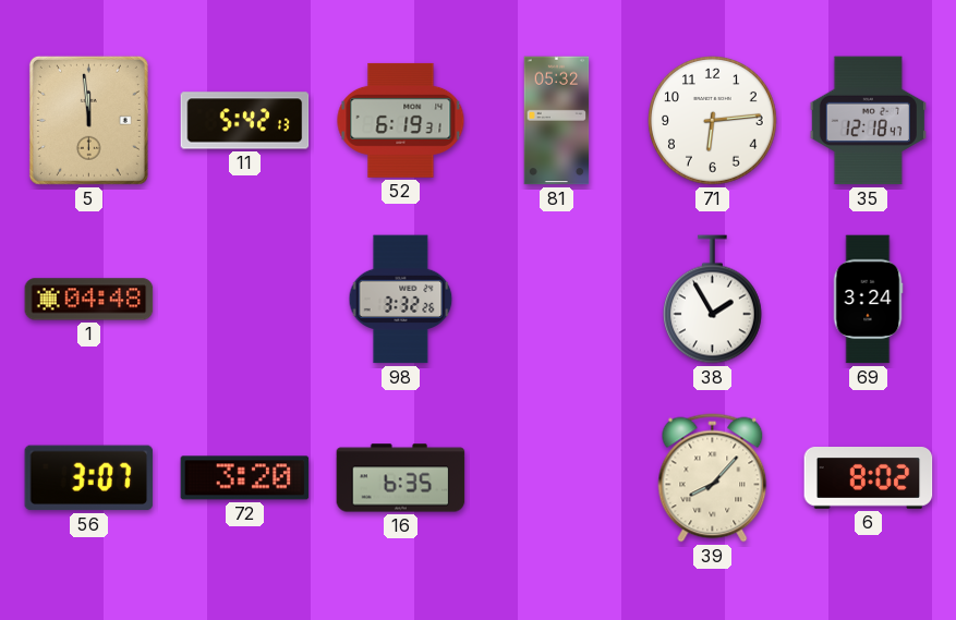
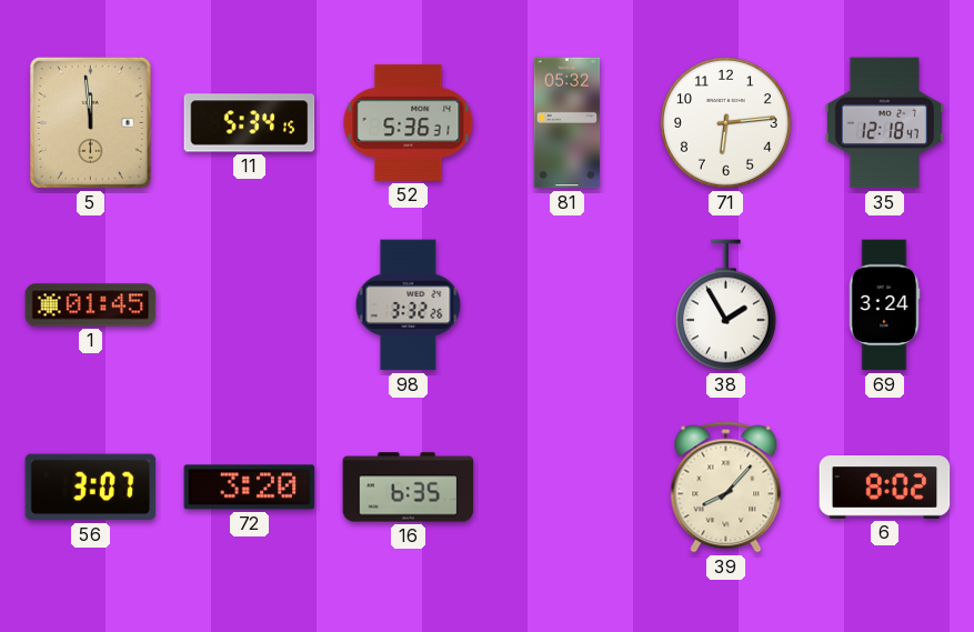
11: 5:42 -> 5:34
52: 6:19 -> 5:36
1: 04:48 -> 01:45
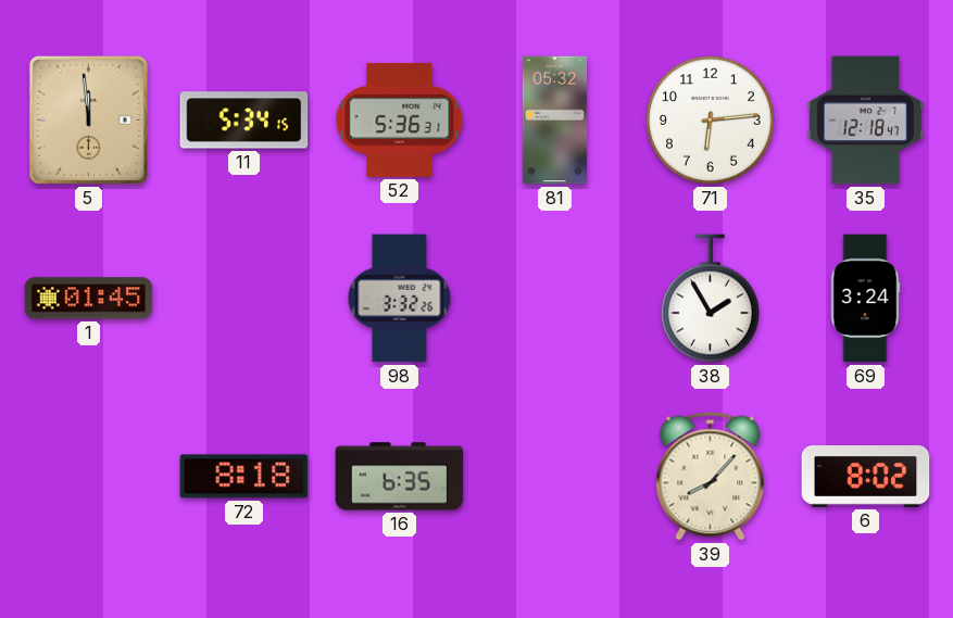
56: 3:07 -> none
72: 3:20 -> 8:18
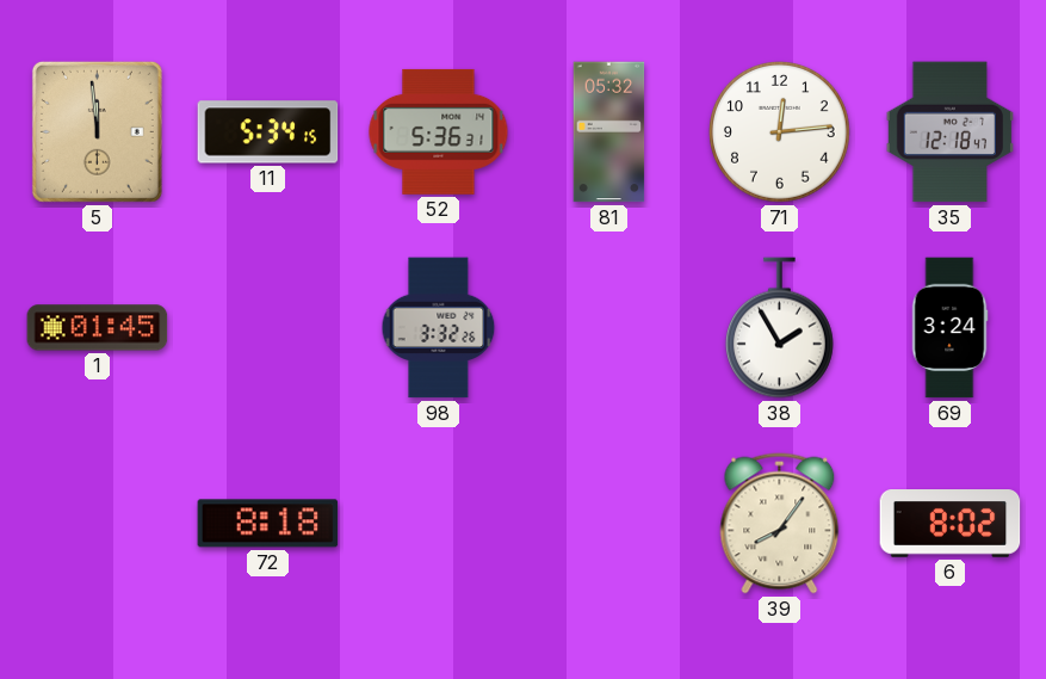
71: 6:14 -> 12:14
16: 6:35 -> none
39: 8:07 -> 8:06
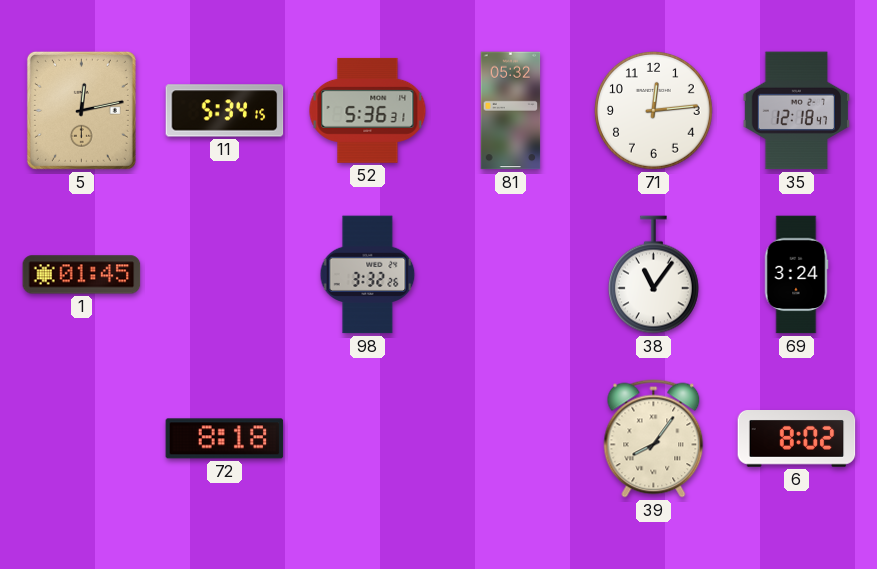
5: 11:59 -> 12:13
38: 1:55 -> 11:06
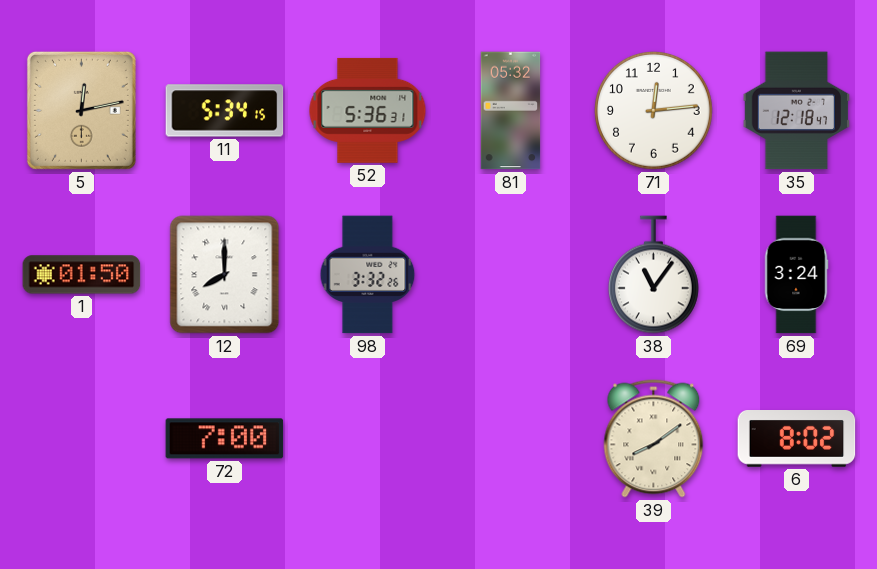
1: 01:45 -> 01:50
12: none -> 8:00
72: 8:18 -> 7:00
39: 8:06 -> 8:09
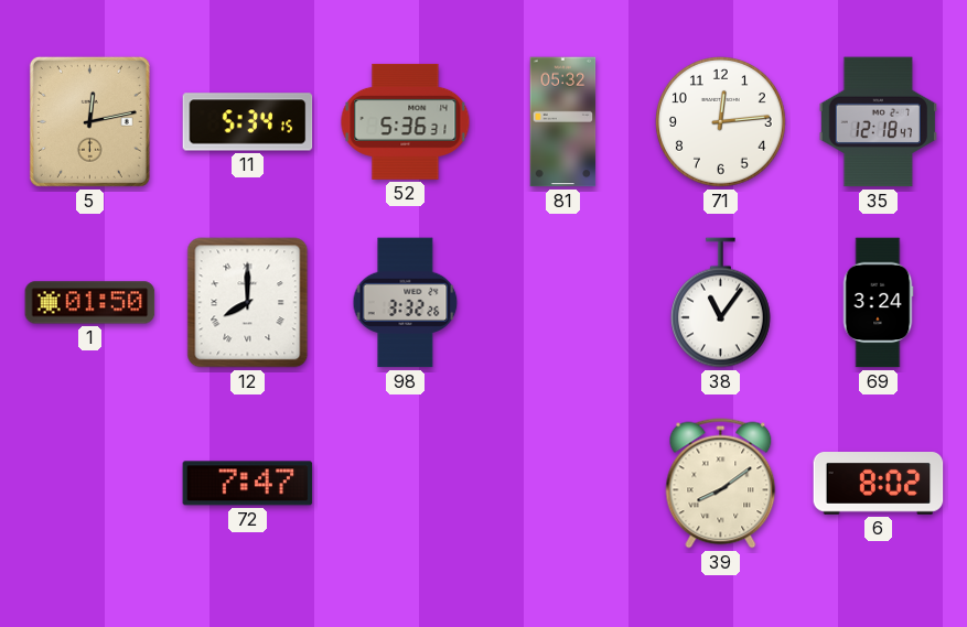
72: 7:00 -> 7:47
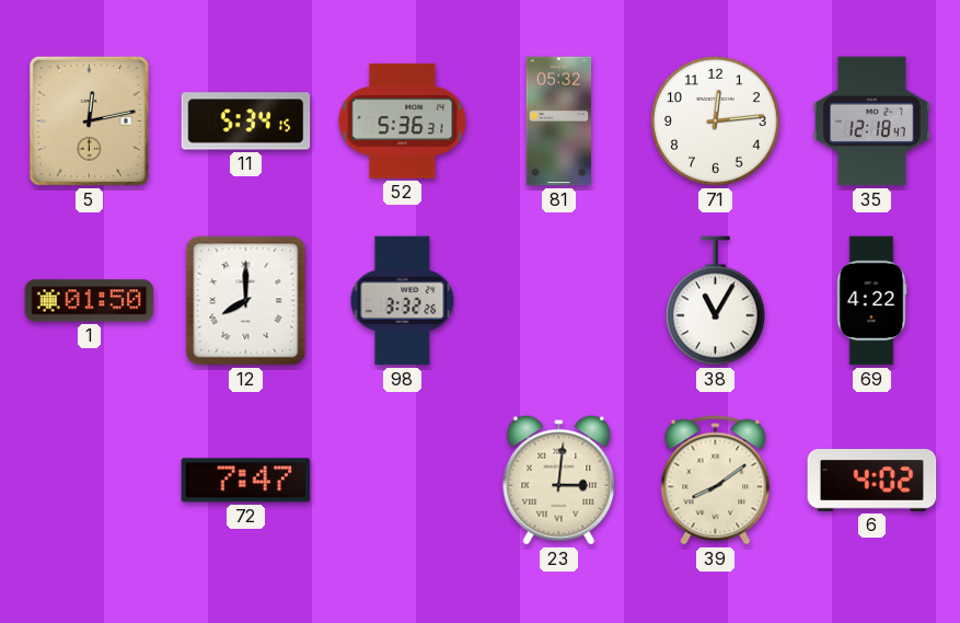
38: 11:06 -> 11:05
69: 3:24 -> 4:22
23: none -> 3:01
6: 8:02 -> 4:02
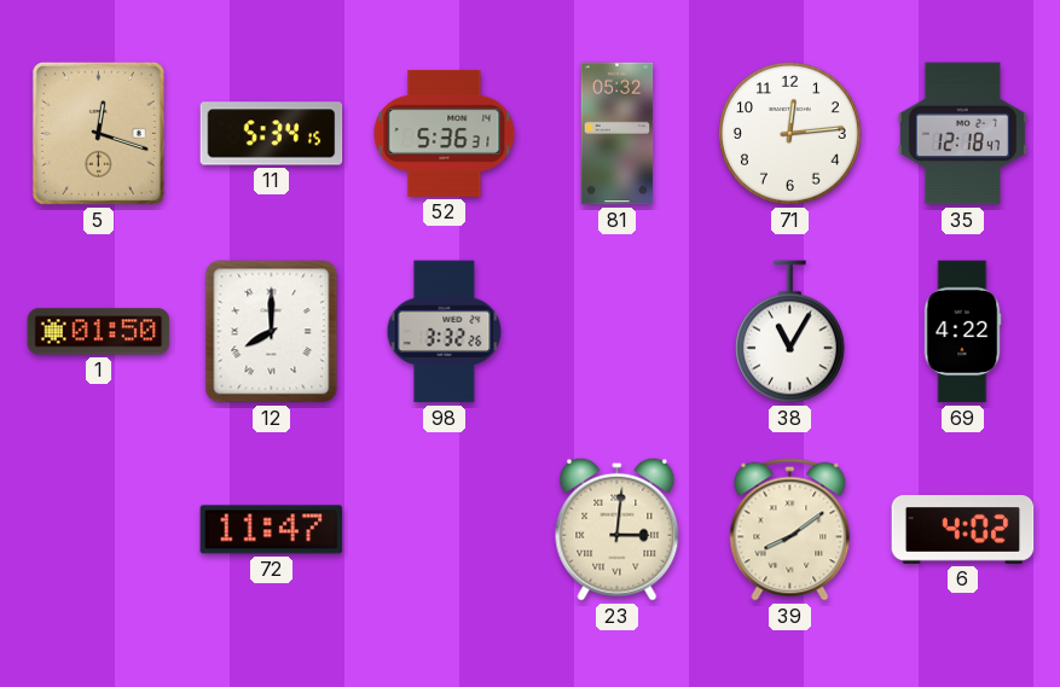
5: 12:13 -> 12:18
72: 7:47 -> 11:47
